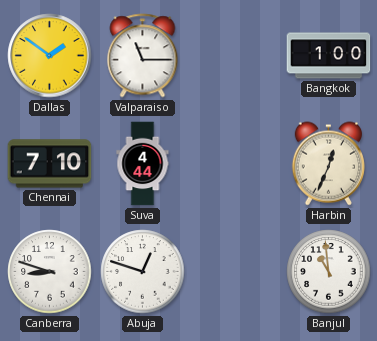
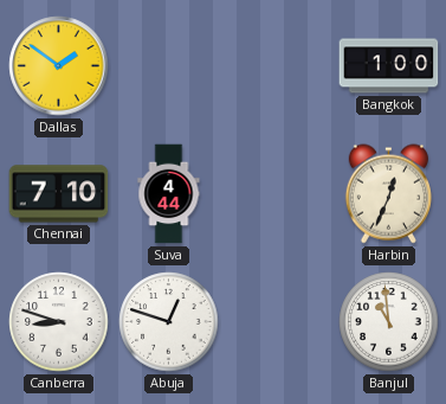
Valparaiso: 11:15 -> none
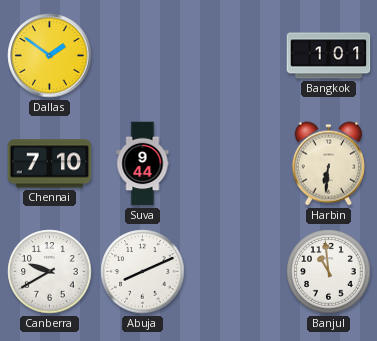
Bangkok: 1:00 -> 1:01
Suva: 4:44 -> 9:44
Harbin: 12:34 -> 6:31
Canberra: 8:48 -> 9:40
Abuja: 12:48 -> 8:11
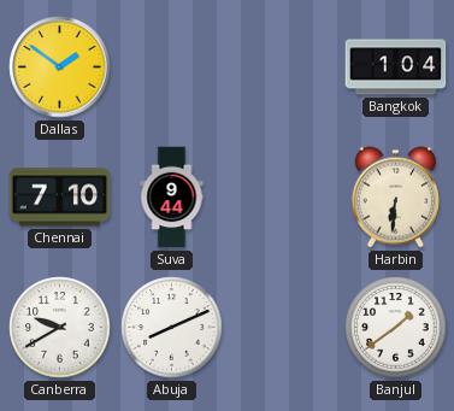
Bangkok: 1:01 -> 1:04
Banjul: 10:59 -> 1:39
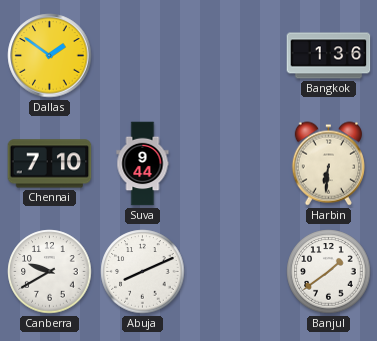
Bangkok: 1:04 -> 1:36
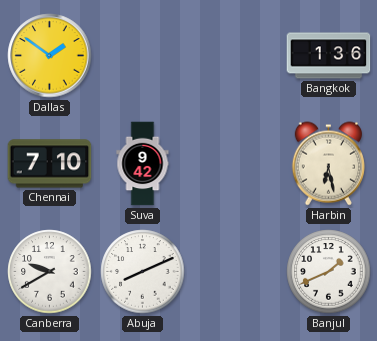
Suva: 9:44 -> 9:42
Harbin: 6:31 -> 6:28
Banjul: 1:39 -> 1:41
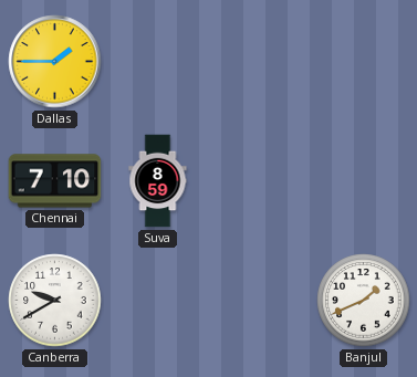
Dallas: 1:51 -> 1:45
Bangkok: 1:36 -> none
Suva: 9:42 -> 8:59
Harbin: 6:28 -> none
Abuja: 8:11 -> none
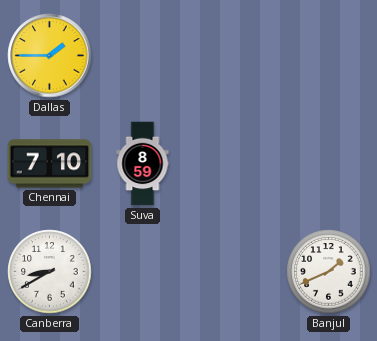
Canberra: 9:40 -> 8:40
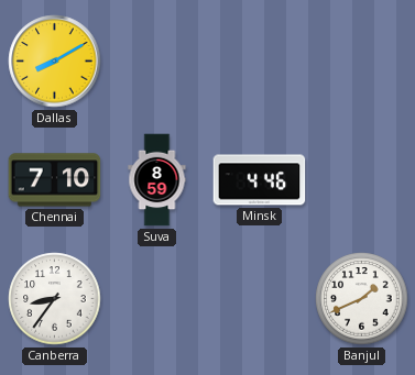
Dallas: 1:45 -> 8:10
Minsk: none -> 4:46
Canberra: 8:40 -> 8:36
